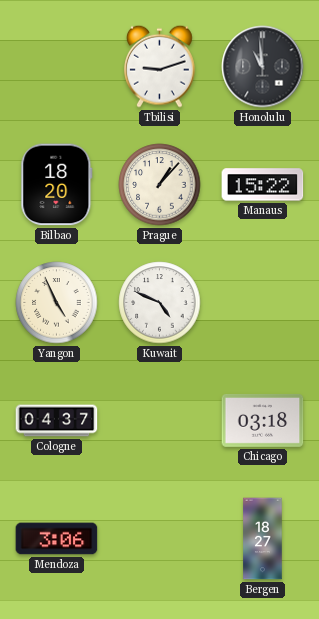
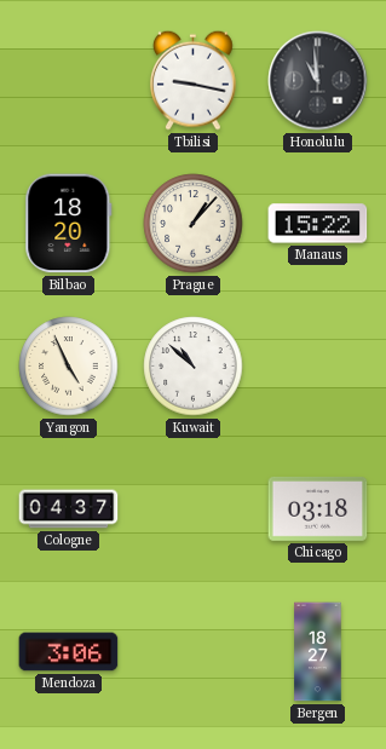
Tbilisi: 9:12 -> 9:17
Kuwait: 4:49 -> 10:52
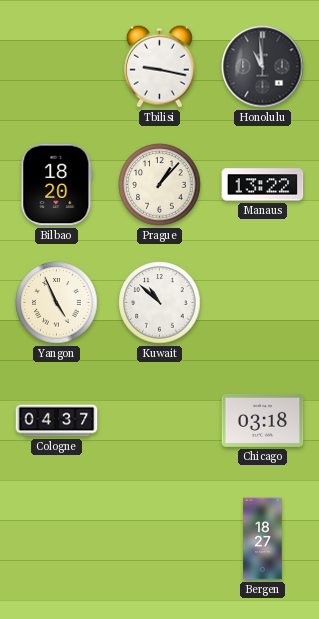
Manaus: 15:22 -> 13:22
Mendoza: 3:06 -> none
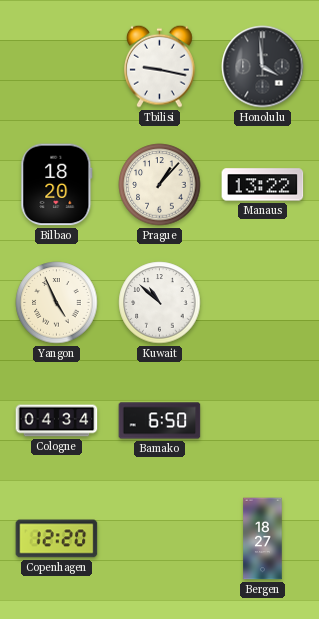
Honolulu: 10:59 -> 3:59
Cologne: 04:37 -> 04:34
Bamako: none -> 6:50
Chicago: 03:18 -> none
Copenhagen: none -> 12:20
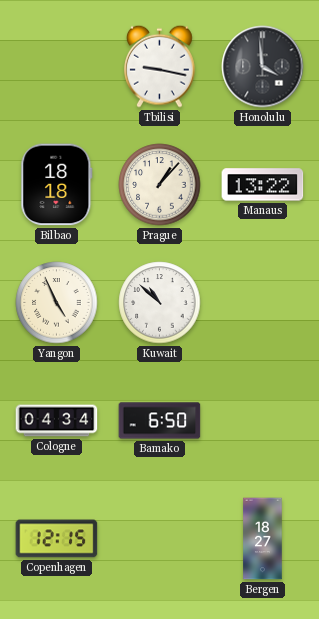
Bilbao: 18:20 -> 18:18
Copenhagen: 12:20 -> 12:15
